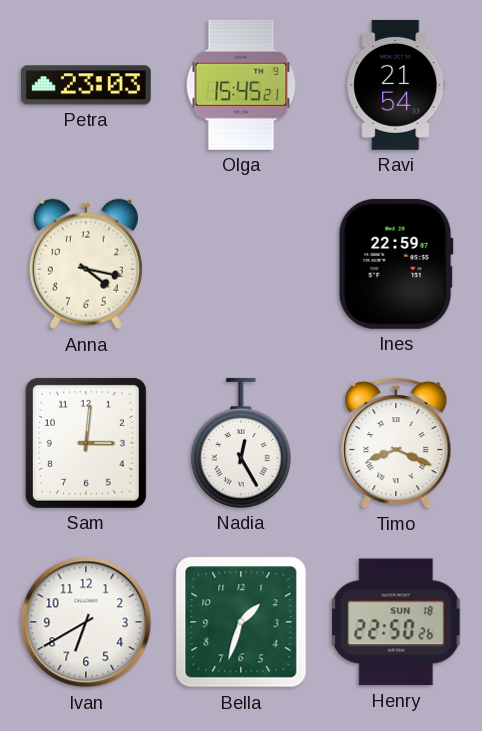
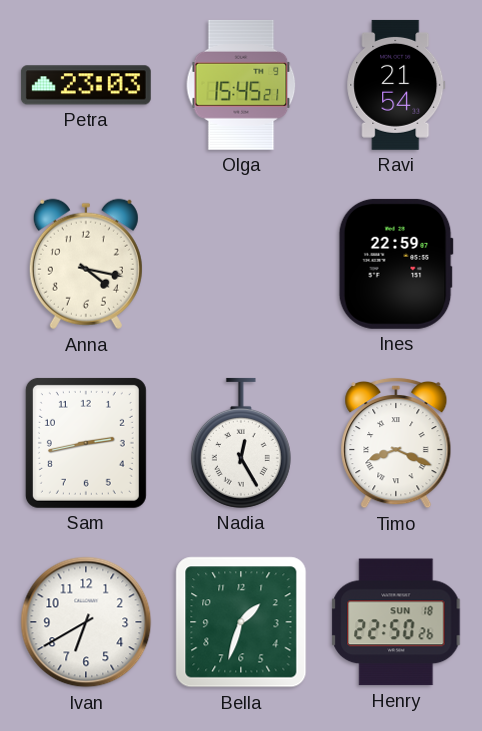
Sam: 3:01 -> 2:43
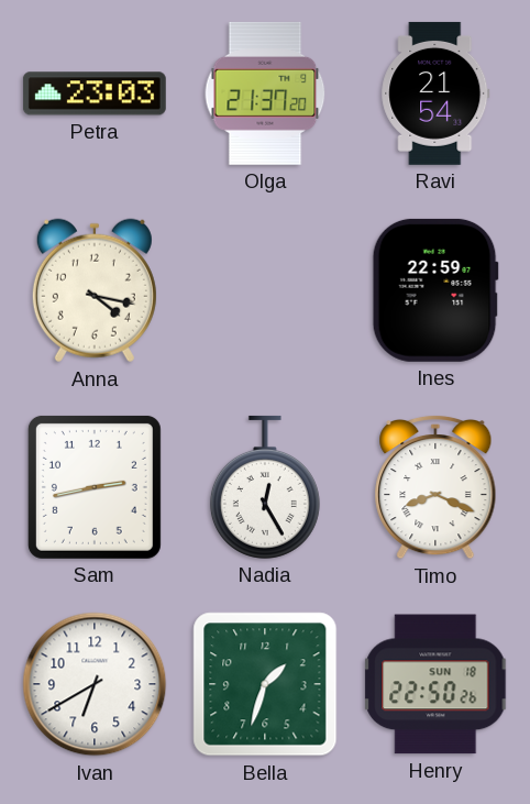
Olga: 15:45 -> 21:37
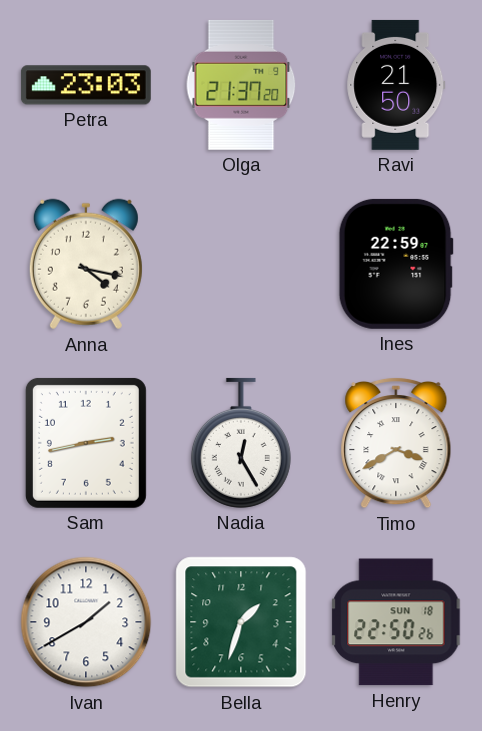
Ravi: 21:54 -> 21:50
Timo: 8:19 -> 3:40
Ivan: 6:40 -> 1:40
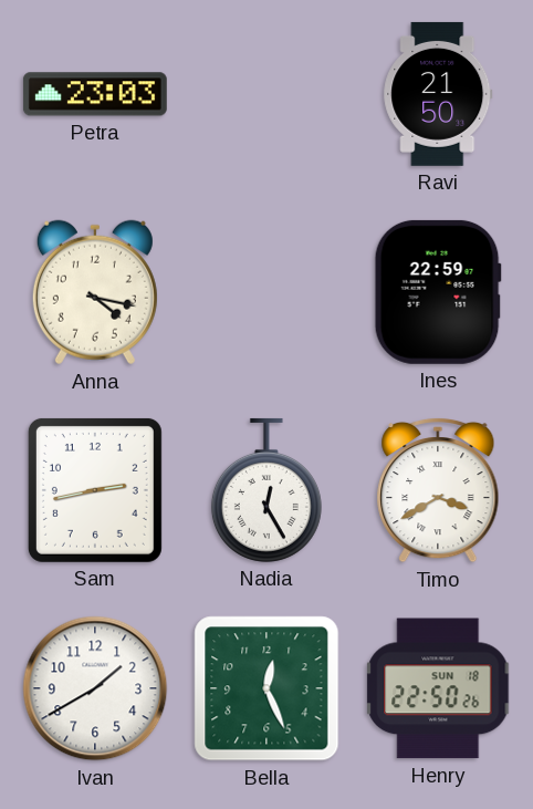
Olga: 21:37 -> none
Bella: 1:33 -> 12:26
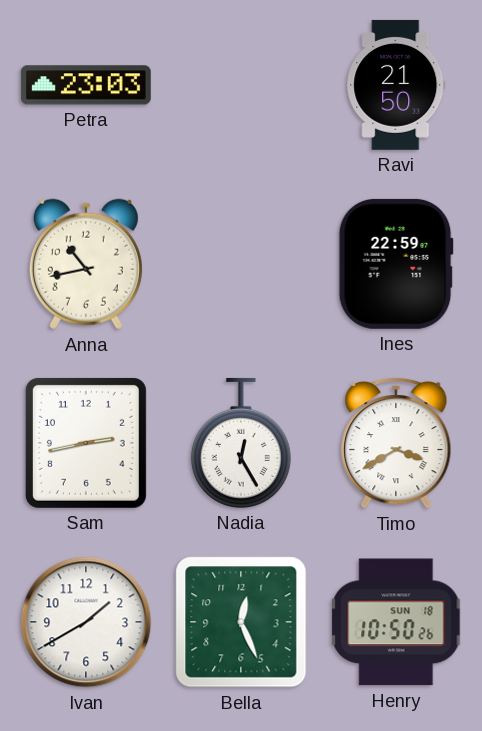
Anna: 4:17 -> 10:43
Henry: 22:50 -> 10:50
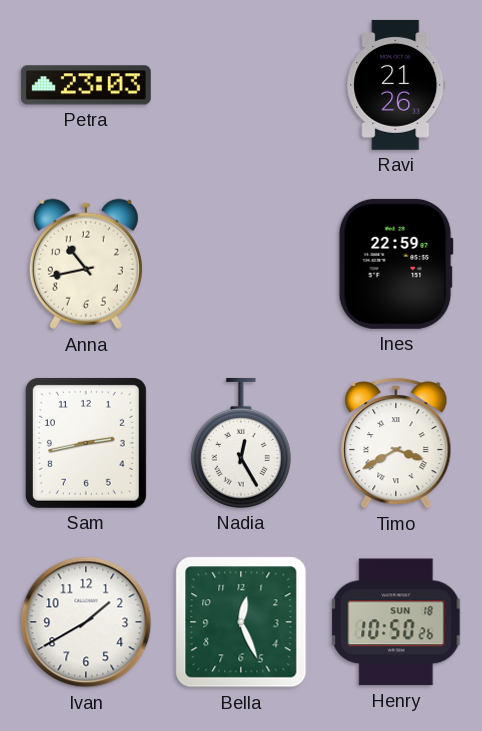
Ravi: 21:50 -> 21:26
